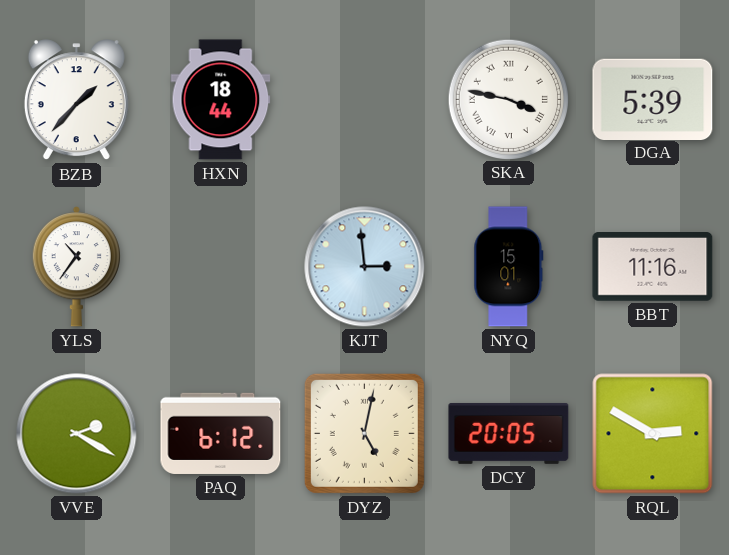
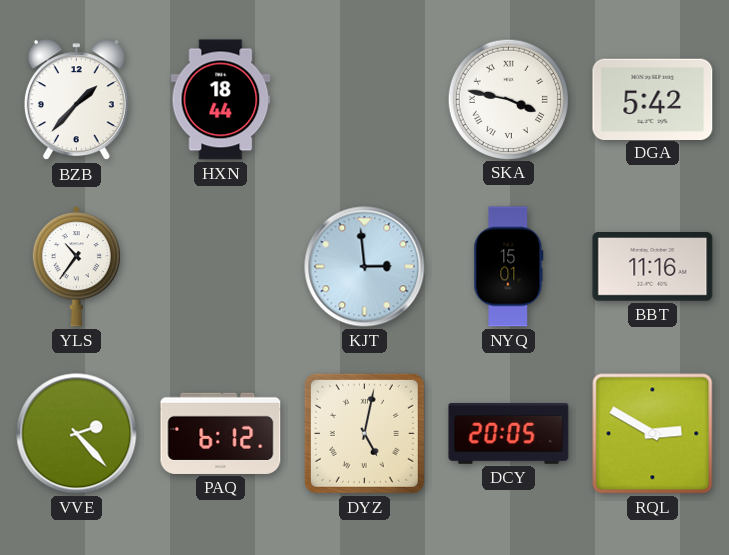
DGA: 5:39 -> 5:42
VVE: 2:20 -> 2:23
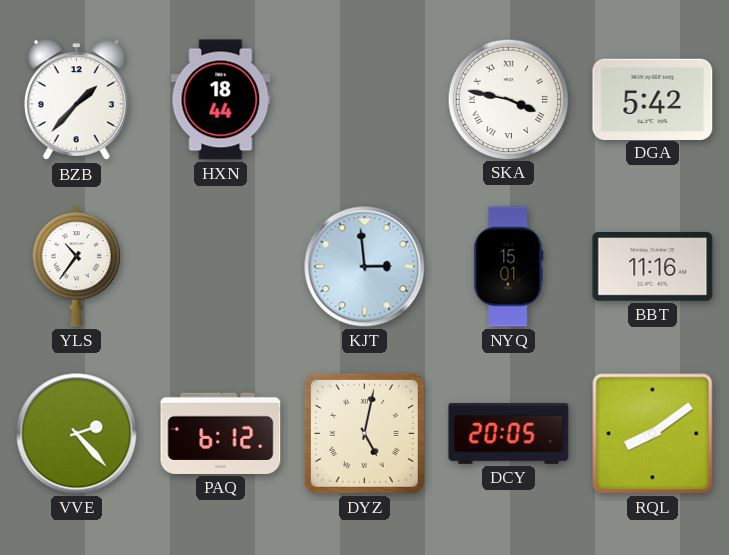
RQL: 2:50 -> 8:09
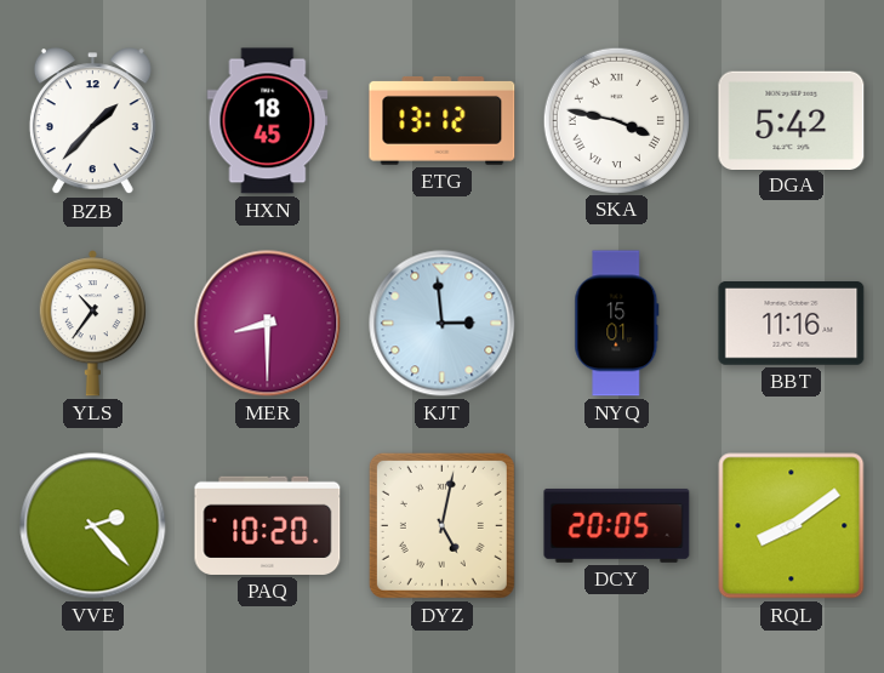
HXN: 18:44 -> 18:45
ETG: none -> 13:12
MER: none -> 8:30
PAQ: 6:12 -> 10:20
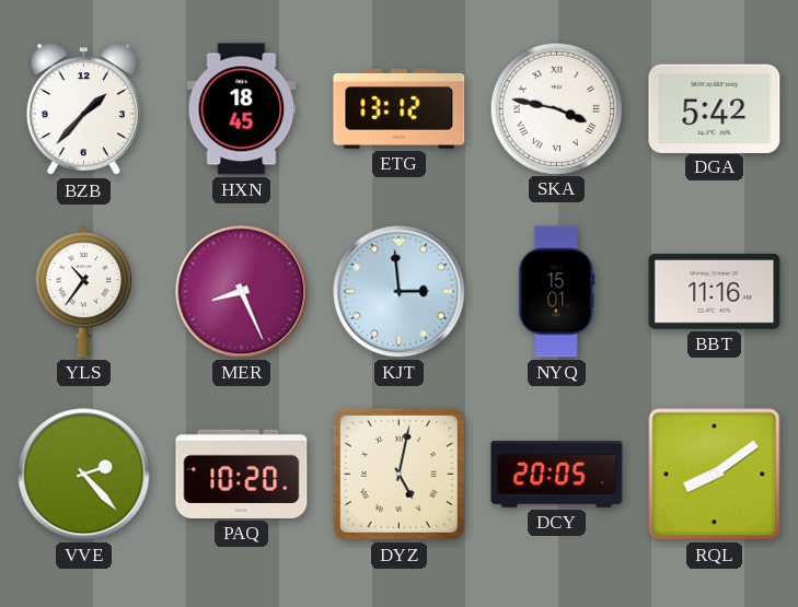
MER: 8:30 -> 8:26
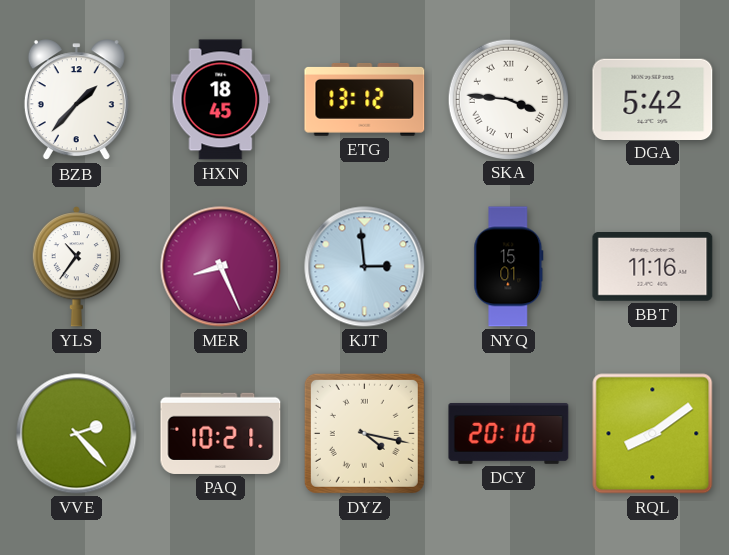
SKA: 3:47 -> 3:46
PAQ: 10:20 -> 10:21
DYZ: 5:02 -> 4:17
DCY: 20:05 -> 20:10
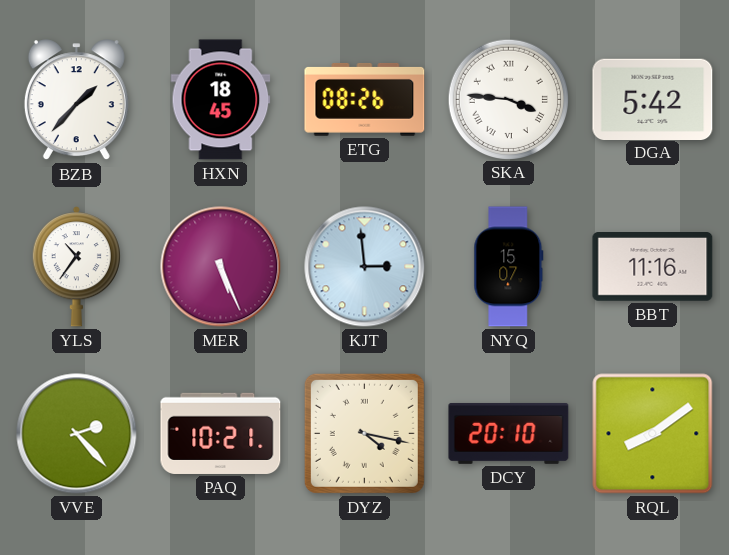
ETG: 13:12 -> 08:26
MER: 8:26 -> 5:26
NYQ: 15:01 -> 15:07
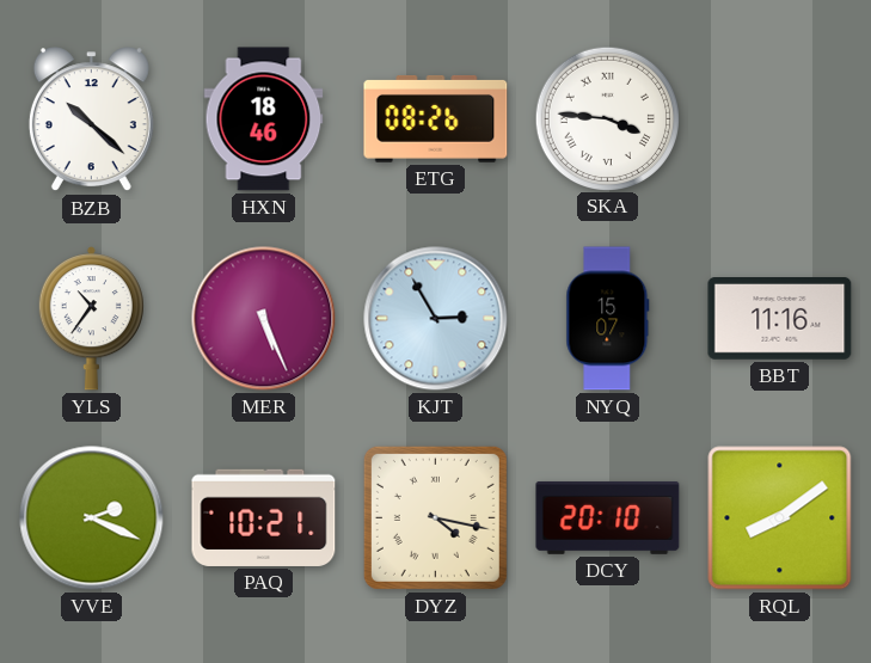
BZB: 1:37 -> 10:22
HXN: 18:45 -> 18:46
DGA: 5:42 -> none
KJT: 2:59 -> 2:55
VVE: 2:23 -> 2:19
